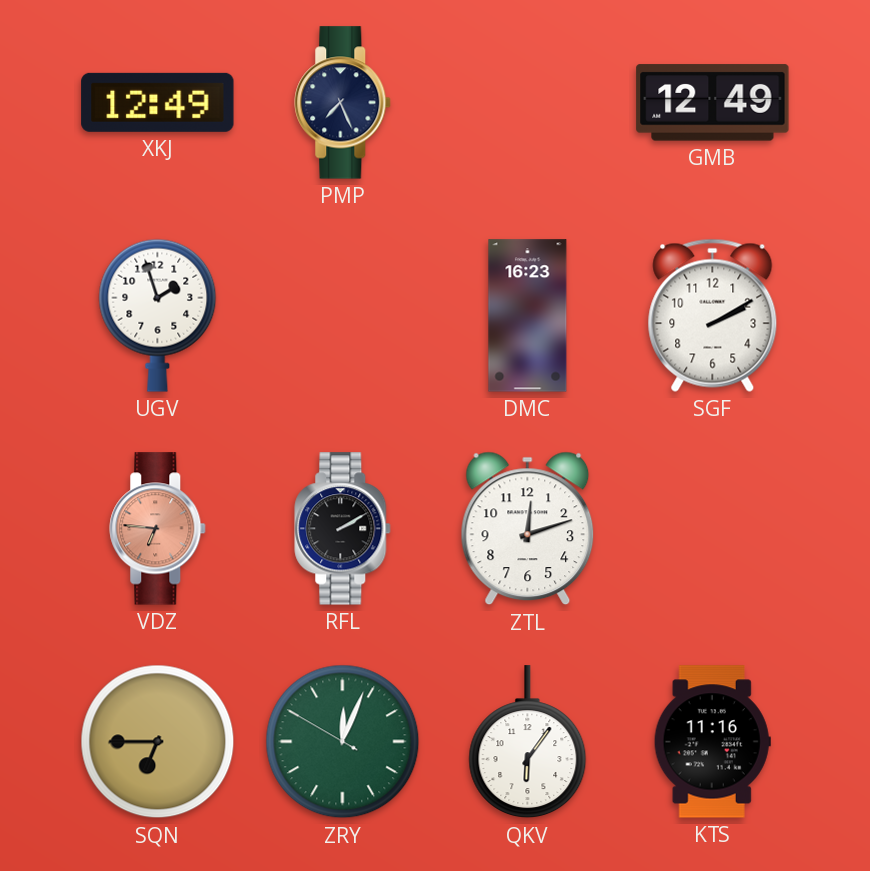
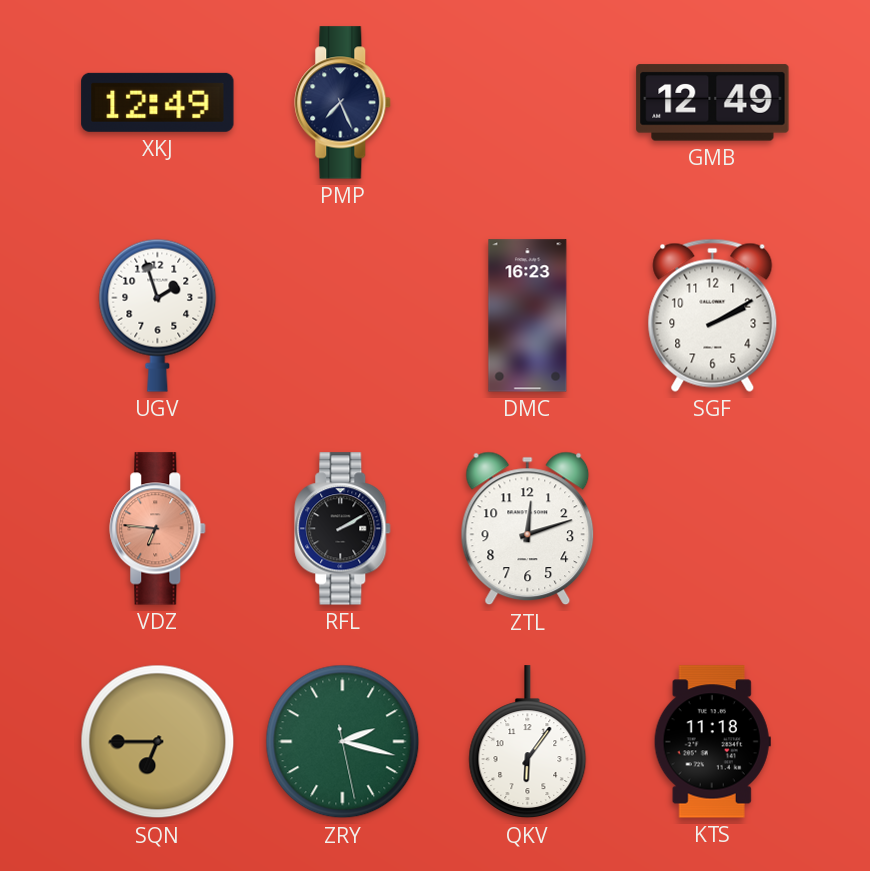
ZRY: 12:03 -> 2:17
KTS: 11:16 -> 11:18
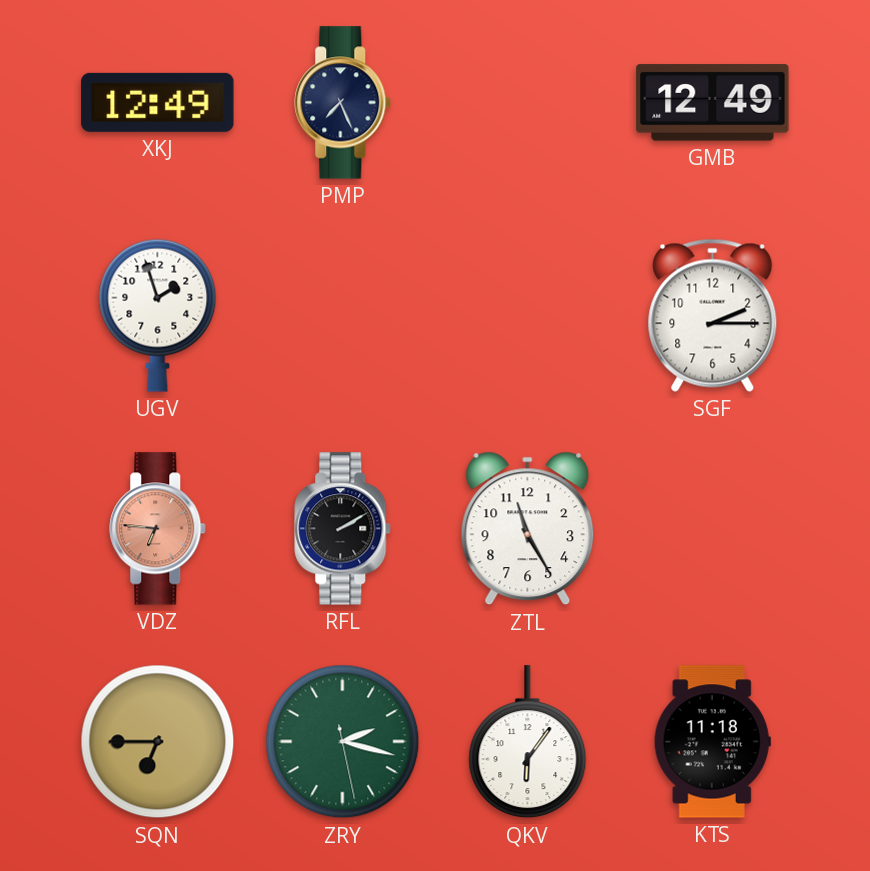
DMC: 16:23 -> none
SGF: 2:10 -> 2:15
ZTL: 12:12 -> 11:25
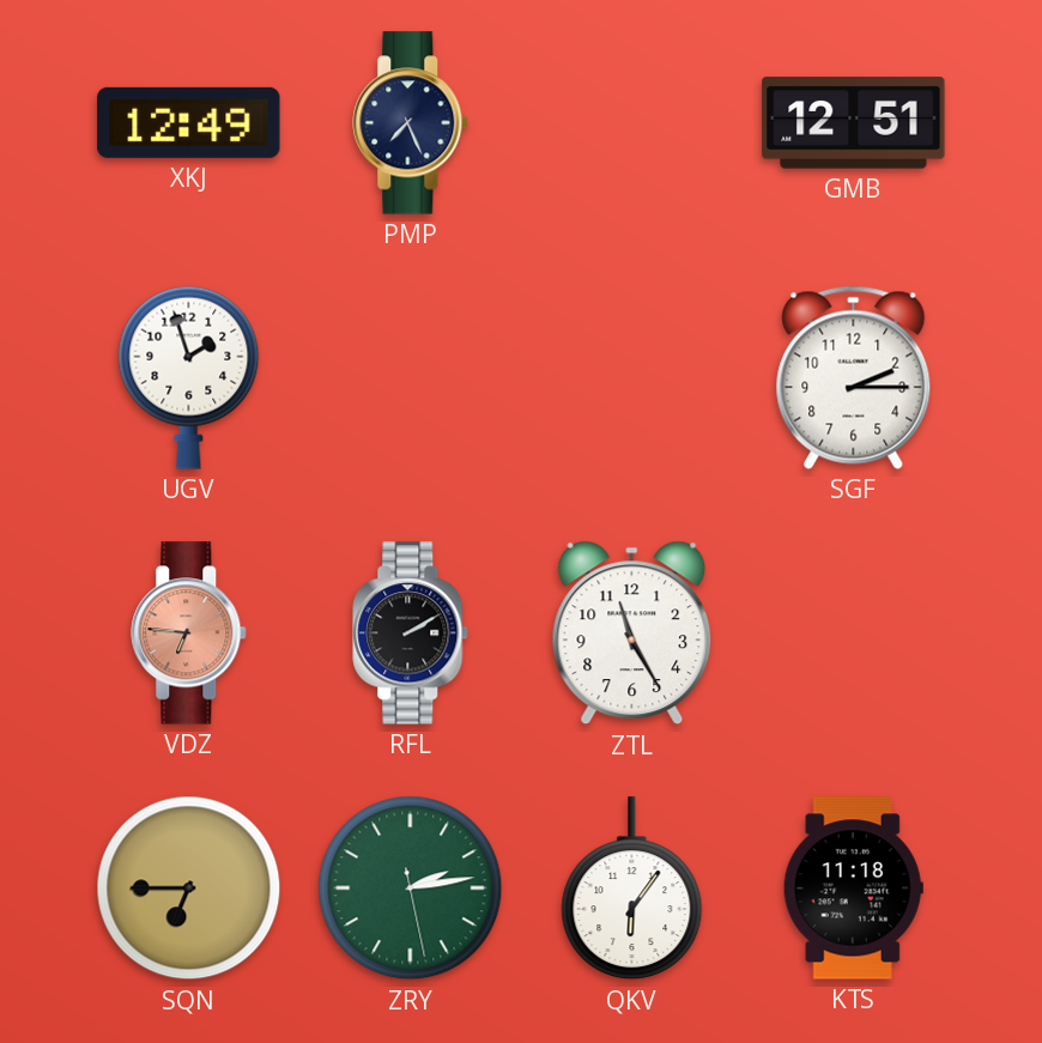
GMB: 12:49 -> 12:51
ZRY: 2:17 -> 2:13
